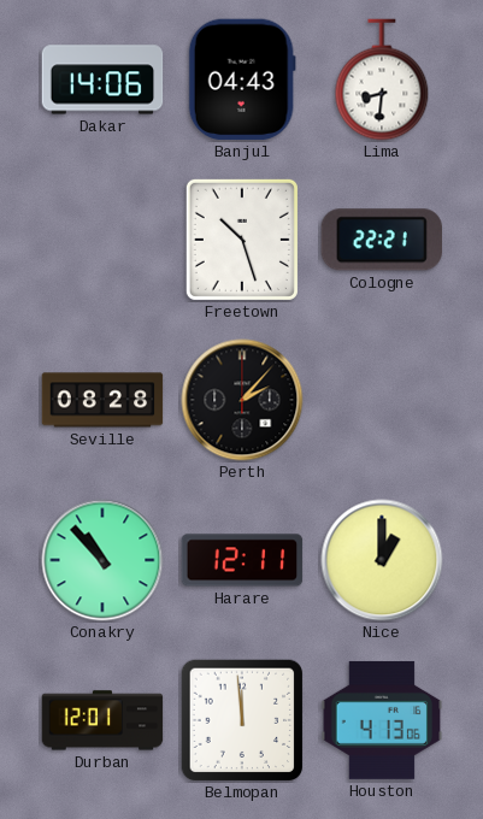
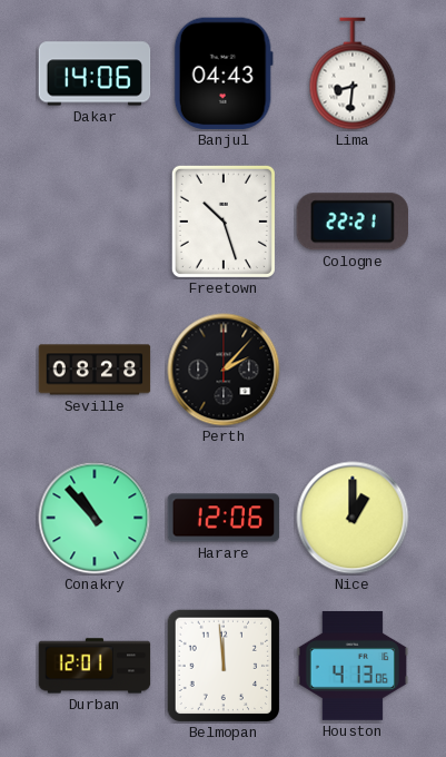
Harare: 12:11 -> 12:06
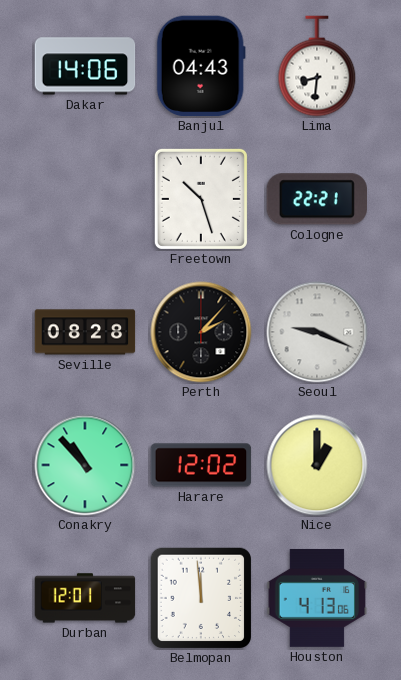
Seoul: none -> 9:19
Harare: 12:06 -> 12:02
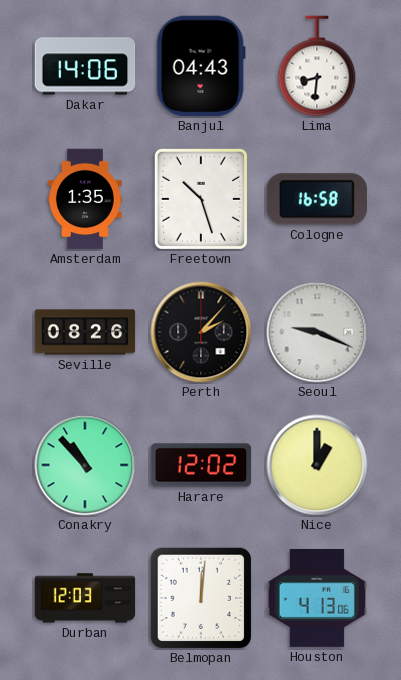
Amsterdam: none -> 1:35
Cologne: 22:21 -> 16:58
Seville: 08:28 -> 08:26
Durban: 12:01 -> 12:03
Belmopan: 11:59 -> 12:01
